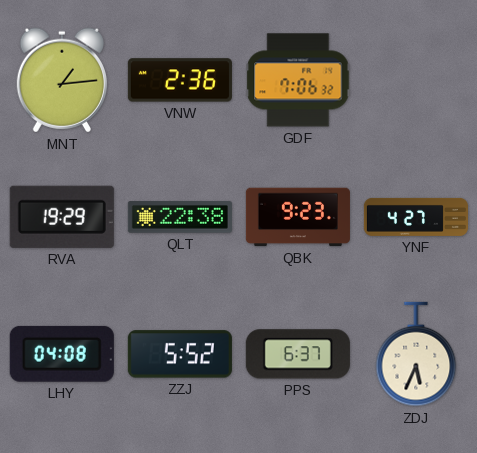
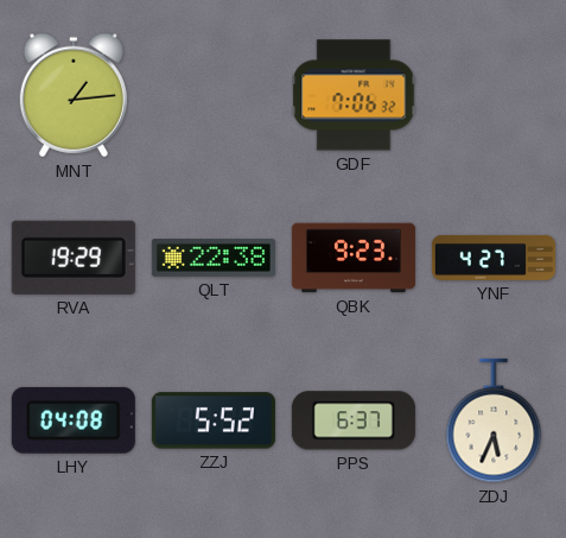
VNW: 2:36 -> none
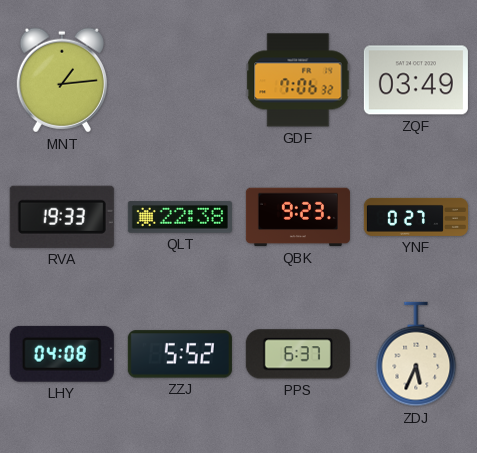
ZQF: none -> 03:49
RVA: 19:29 -> 19:33
YNF: 4:27 -> 0:27
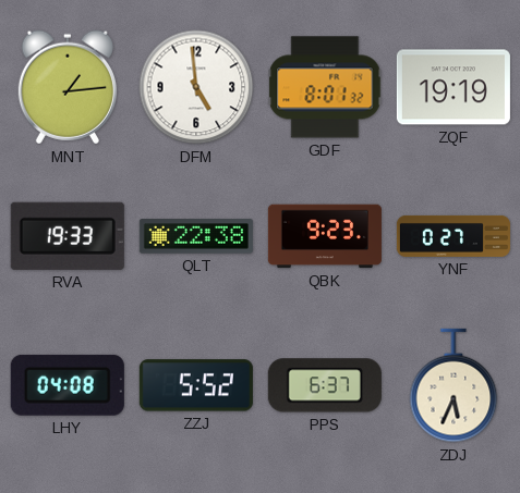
DFM: none -> 4:59
GDF: 7:06 -> 8:01
ZQF: 03:49 -> 19:19
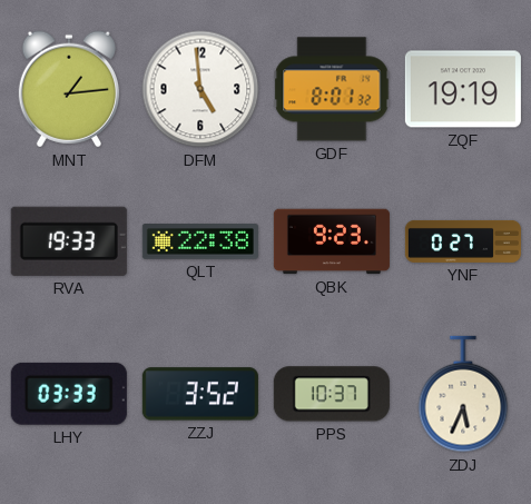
LHY: 04:08 -> 03:33
ZZJ: 5:52 -> 3:52
PPS: 6:37 -> 10:37
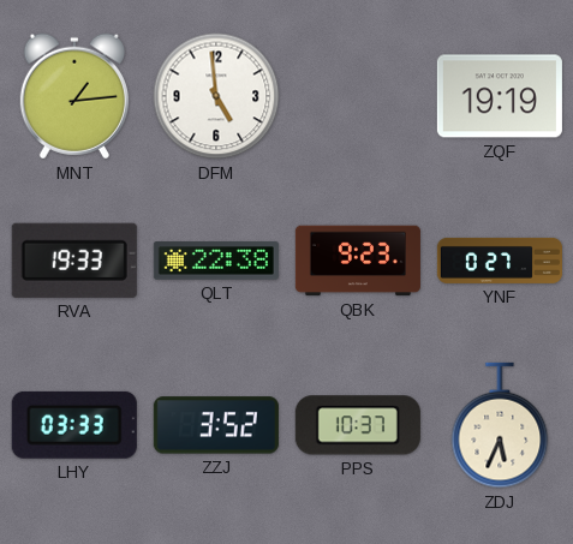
GDF: 8:01 -> none
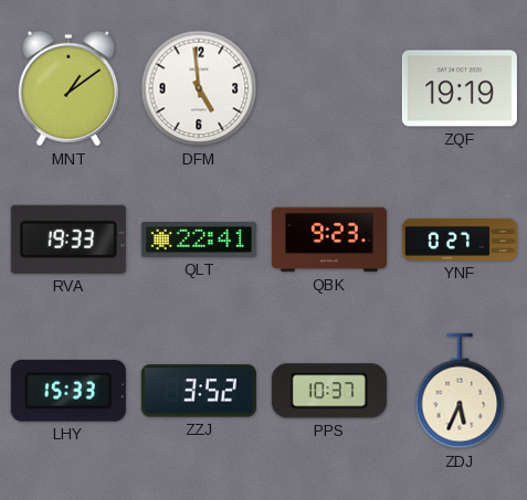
MNT: 1:14 -> 1:09
QLT: 22:38 -> 22:41
LHY: 03:33 -> 15:33
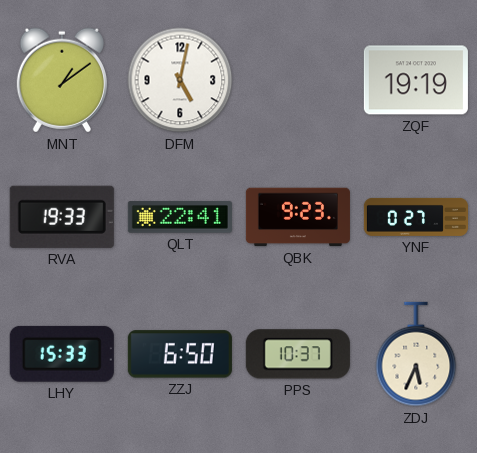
DFM: 4:59 -> 5:02
ZZJ: 3:52 -> 6:50
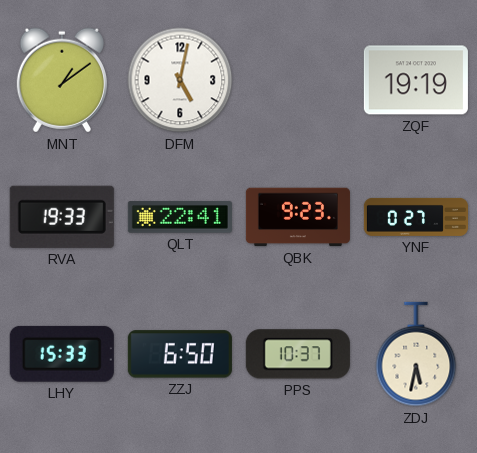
ZDJ: 5:34 -> 5:32
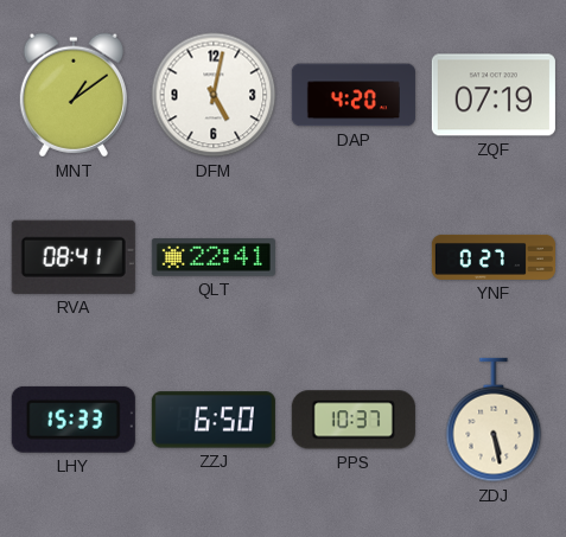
DAP: none -> 4:20
ZQF: 19:19 -> 07:19
RVA: 19:33 -> 08:41
QBK: 9:23 -> none
ZDJ: 5:32 -> 5:28
